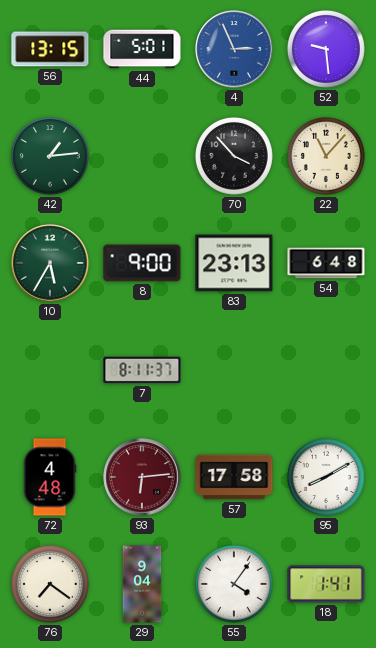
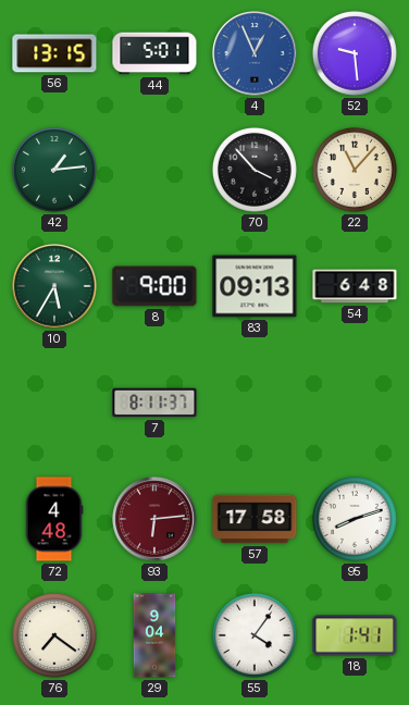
4: 2:56 -> 12:56
83: 23:13 -> 09:13
95: 8:10 -> 8:12
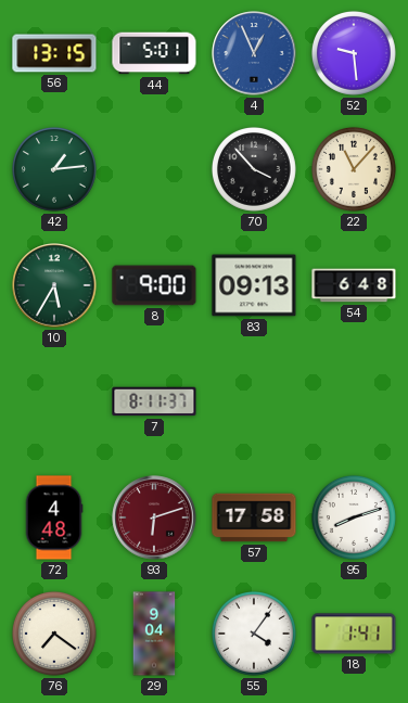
93: 6:14 -> 6:12
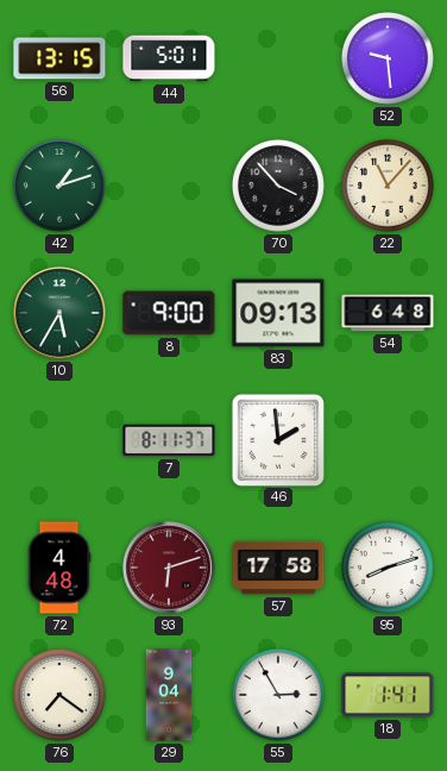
4: 12:56 -> none
42: 1:14 -> 1:12
46: none -> 1:59
55: 4:06 -> 2:55
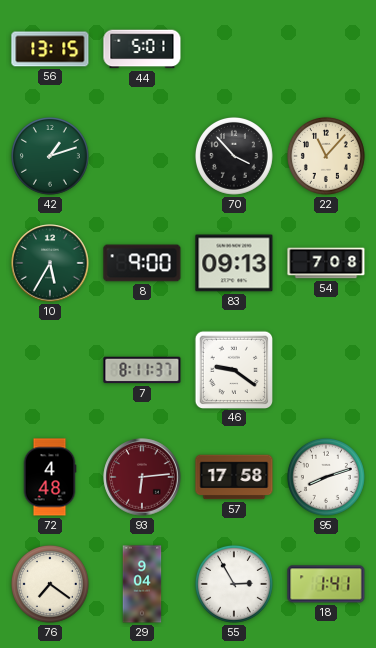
52: 9:29 -> none
54: 6:48 -> 7:08
46: 1:59 -> 9:21
93: 6:12 -> 6:14
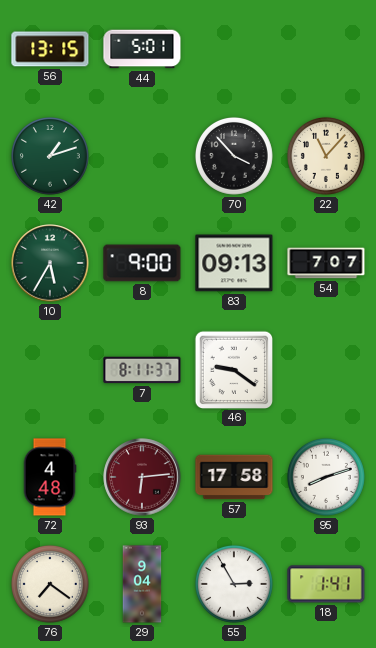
54: 7:08 -> 7:07
